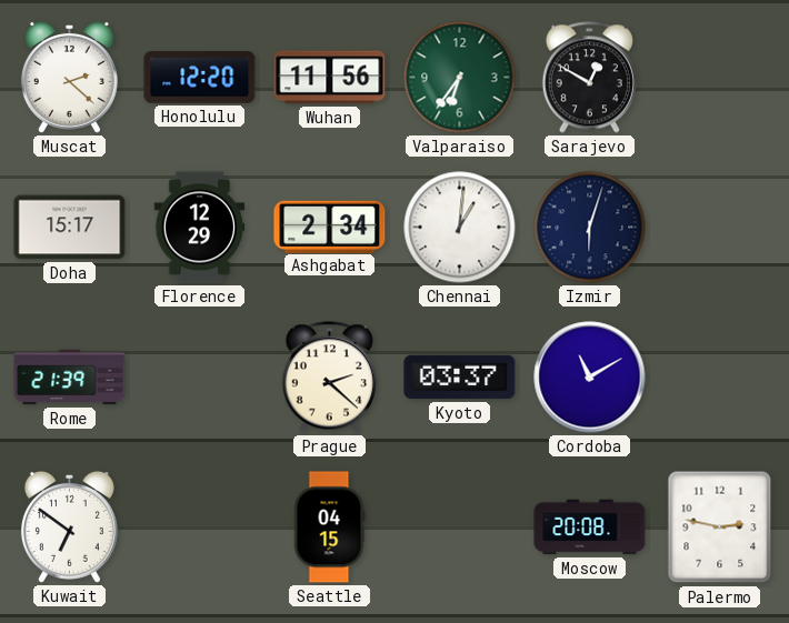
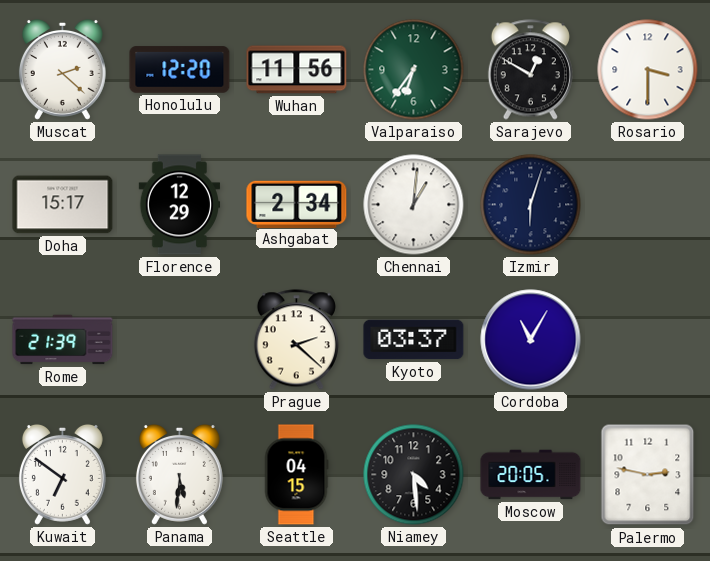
Rosario: none -> 3:30
Cordoba: 11:10 -> 11:05
Panama: none -> 5:31
Niamey: none -> 4:29
Moscow: 20:08 -> 20:05
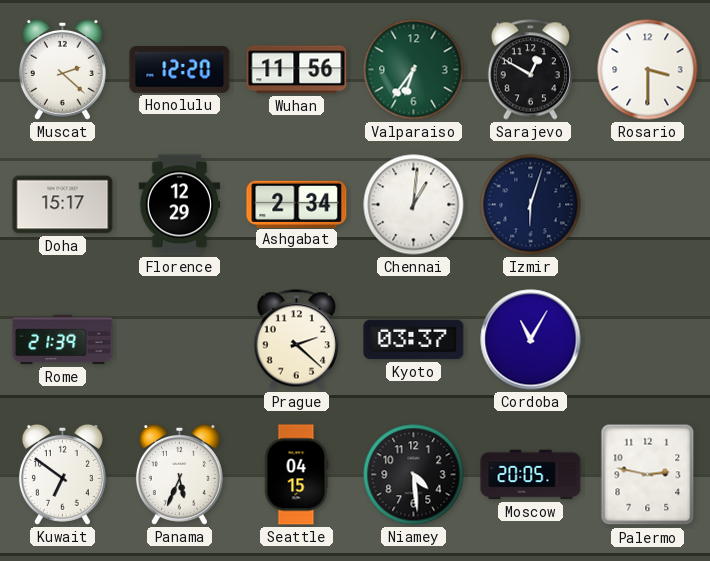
Panama: 5:31 -> 5:34
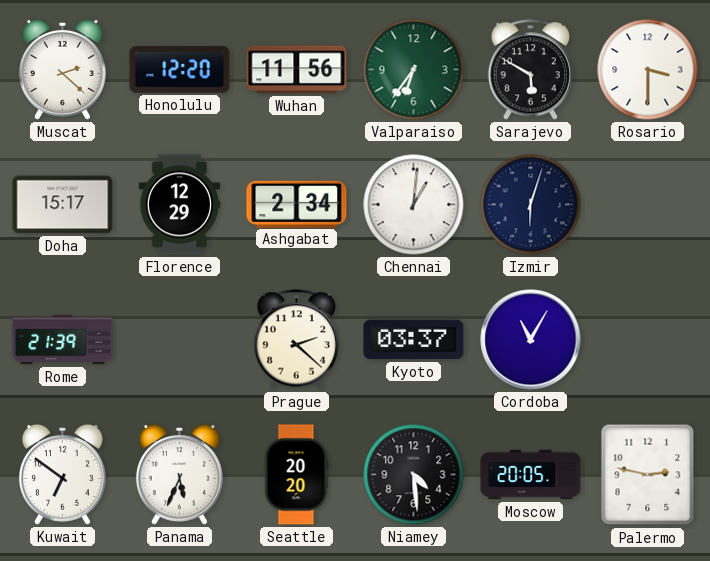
Sarajevo: 12:50 -> 5:50
Seattle: 04:15 -> 20:20
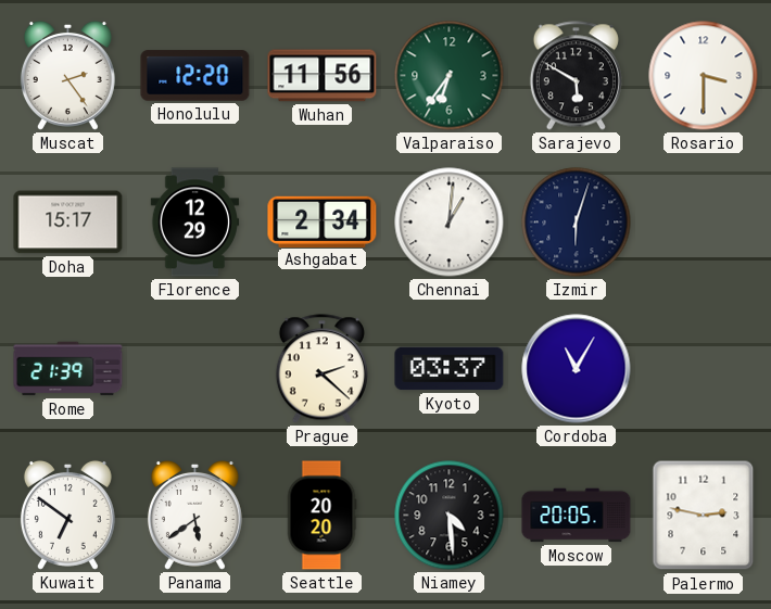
Muscat: 2:22 -> 2:24
Panama: 5:34 -> 5:39
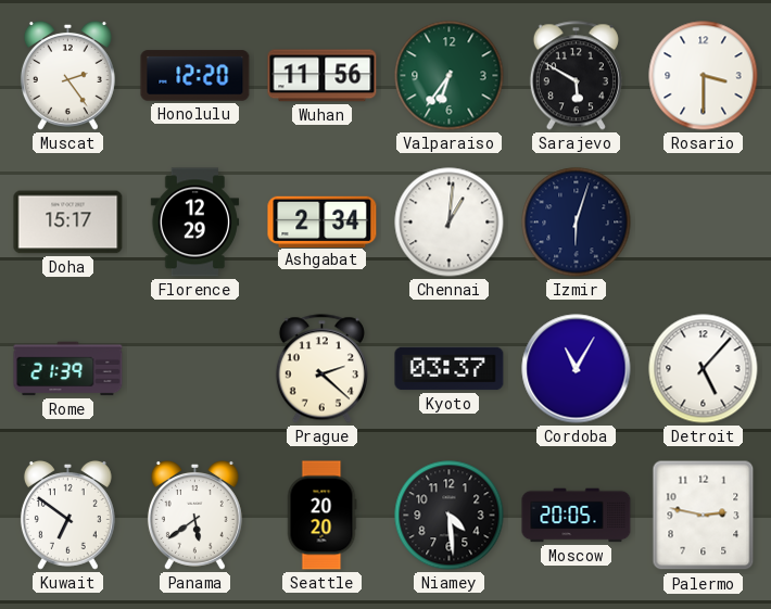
Detroit: none -> 5:07
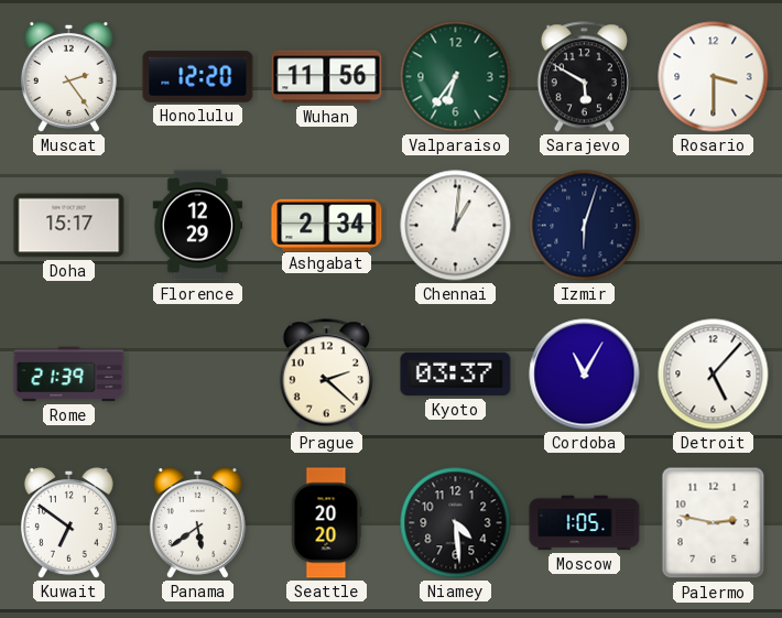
Moscow: 20:05 -> 1:05
